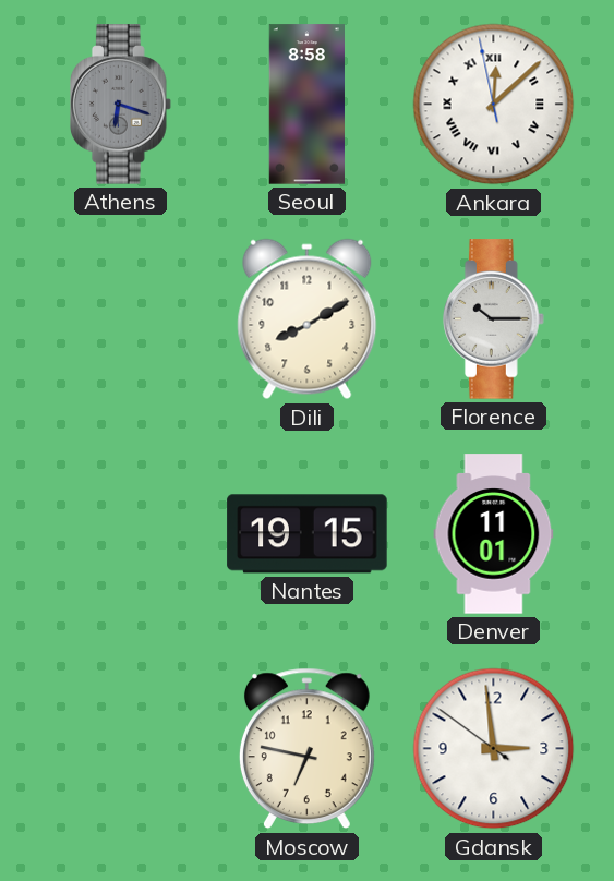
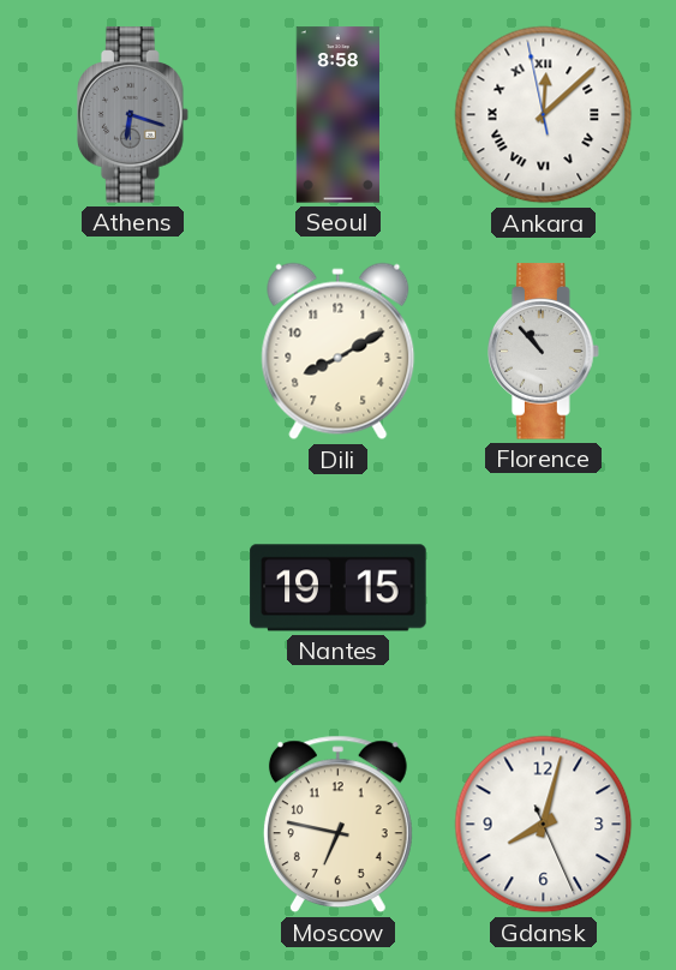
Florence: 10:15 -> 10:53
Denver: 11:01 -> none
Gdansk: 2:58 -> 8:02
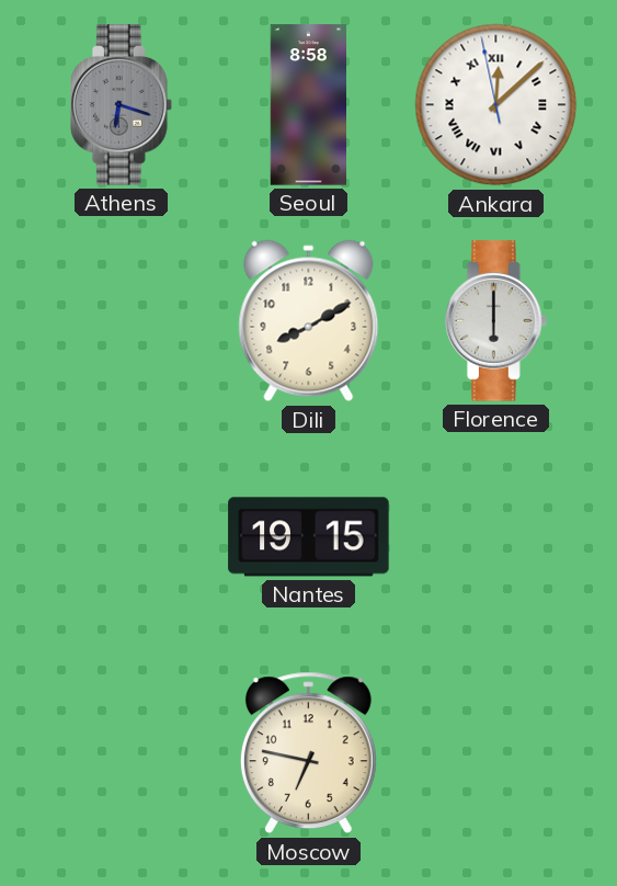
Florence: 10:53 -> 6:00
Gdansk: 8:02 -> none
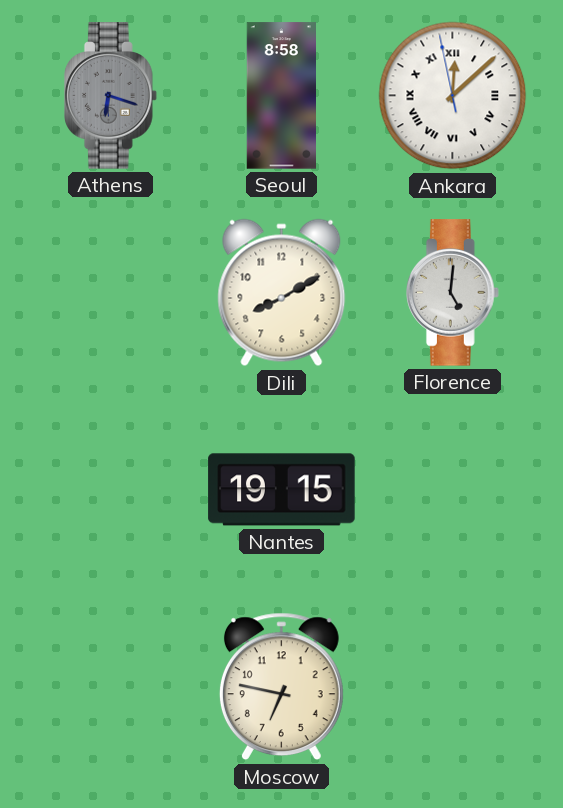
Florence: 6:00 -> 5:01
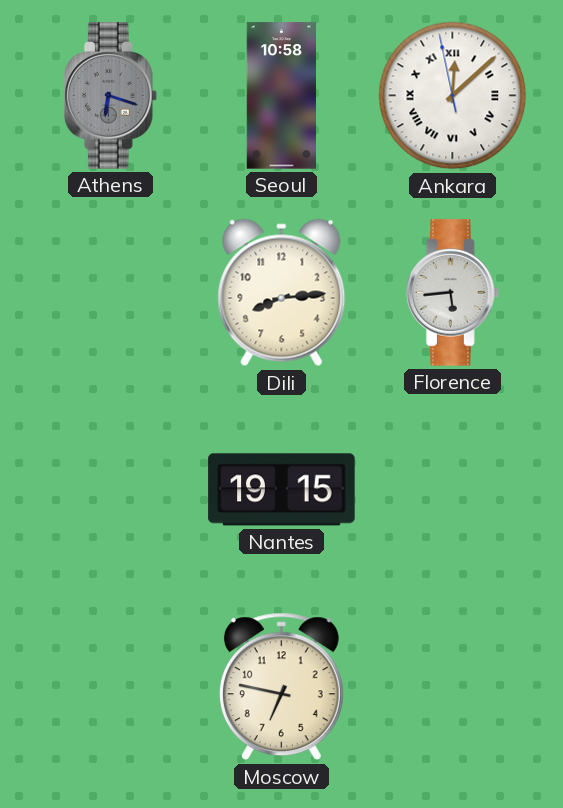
Seoul: 8:58 -> 10:58
Dili: 8:10 -> 8:14
Florence: 5:01 -> 5:44
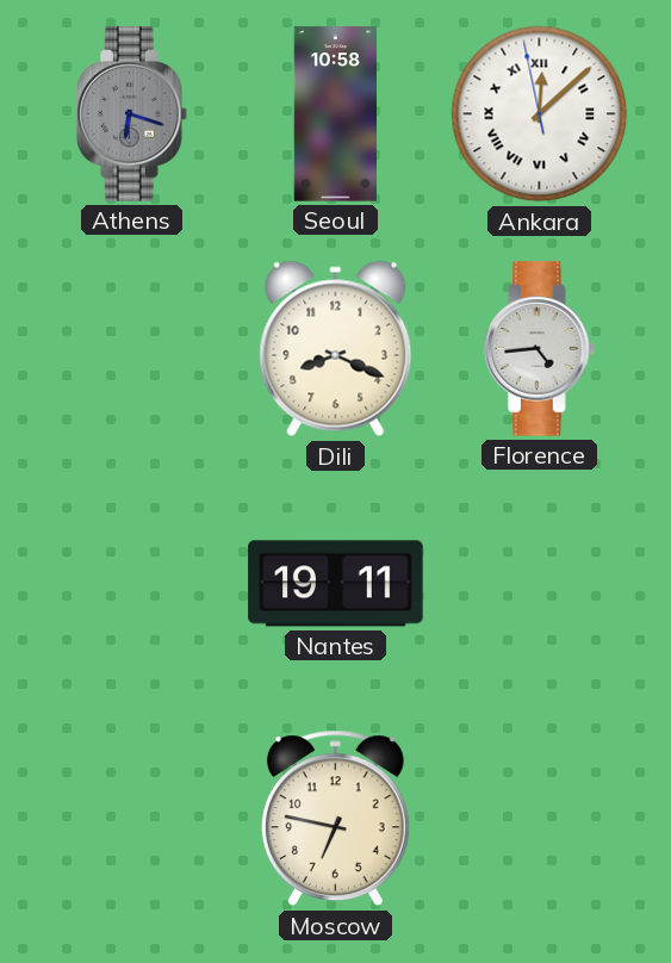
Dili: 8:14 -> 8:19
Florence: 5:44 -> 4:44
Nantes: 19:15 -> 19:11
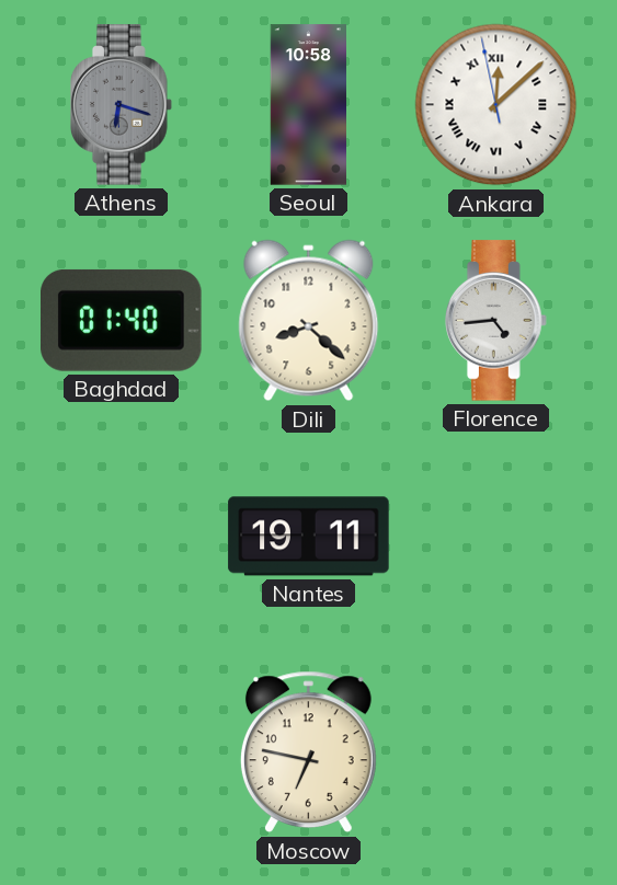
Baghdad: none -> 01:40
Dili: 8:19 -> 8:22
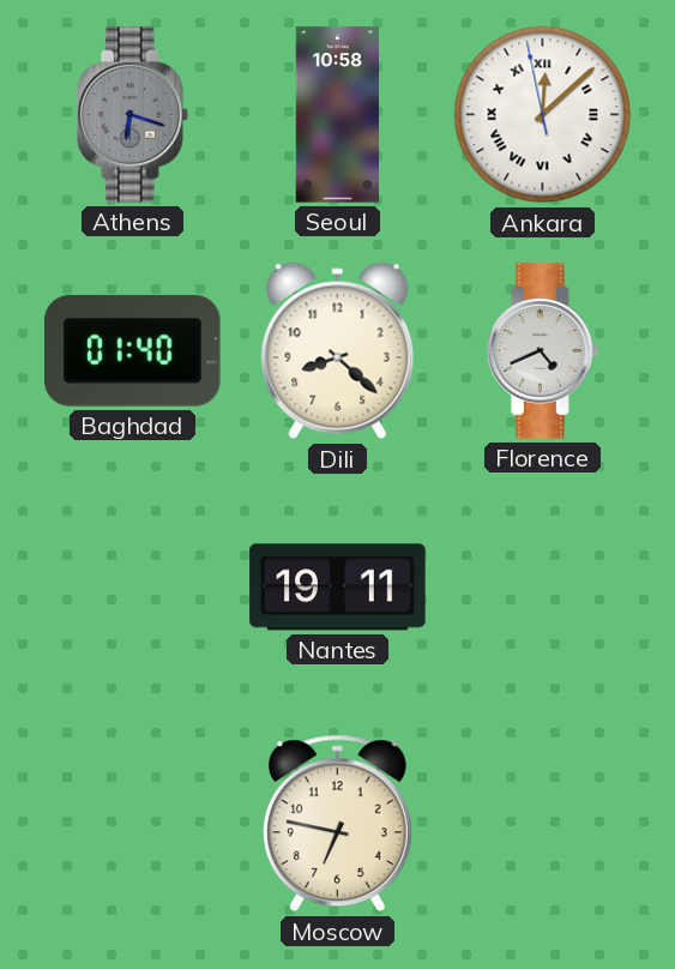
Florence: 4:44 -> 4:41
